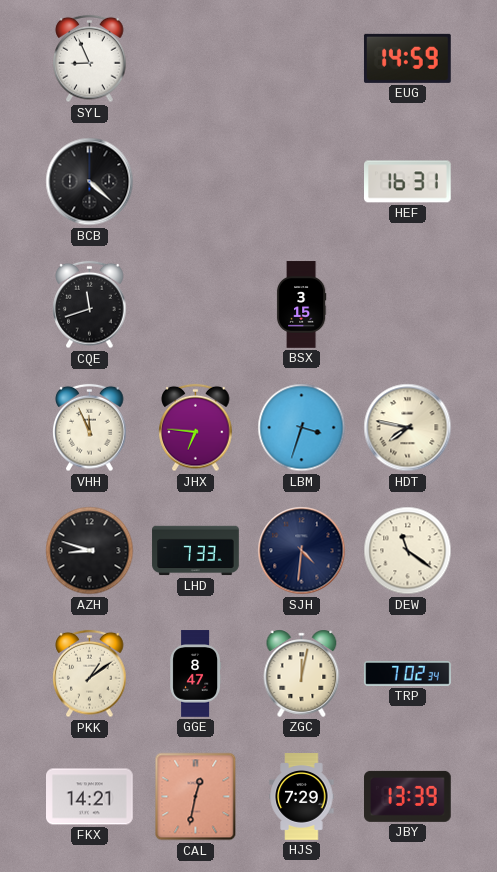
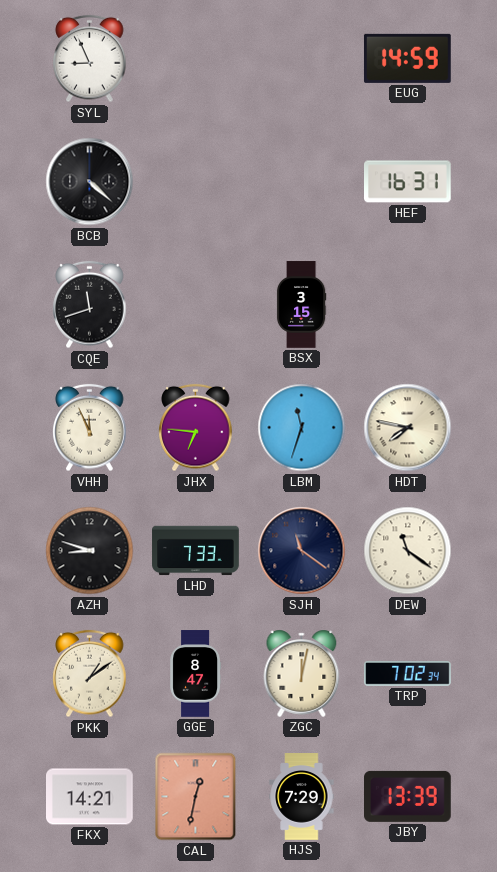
LBM: 3:33 -> 11:33
SJH: 4:31 -> 11:21
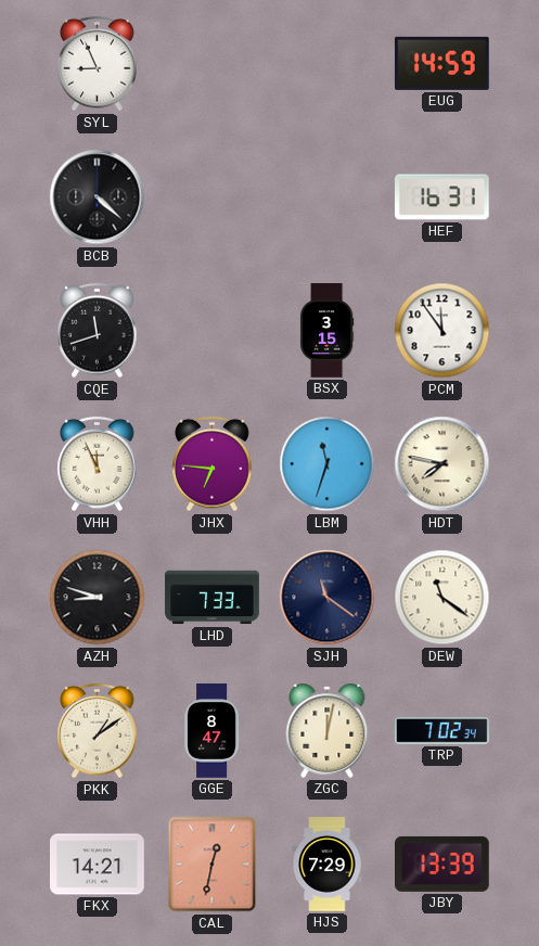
PCM: none -> 11:54
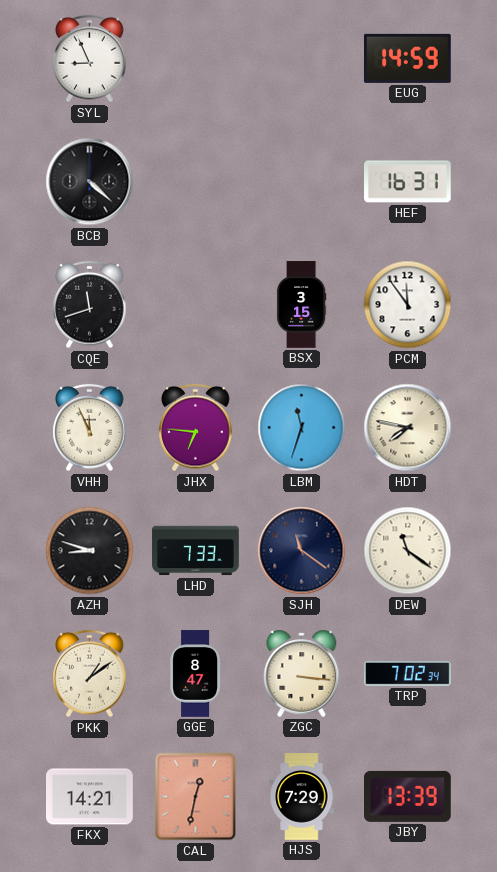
ZGC: 12:02 -> 3:16
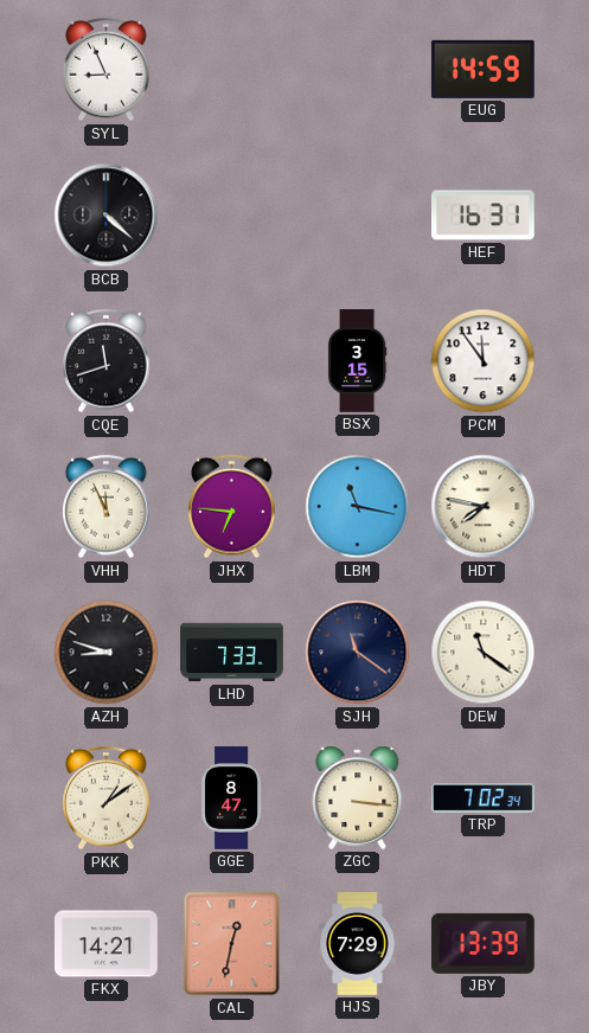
LBM: 11:33 -> 11:17
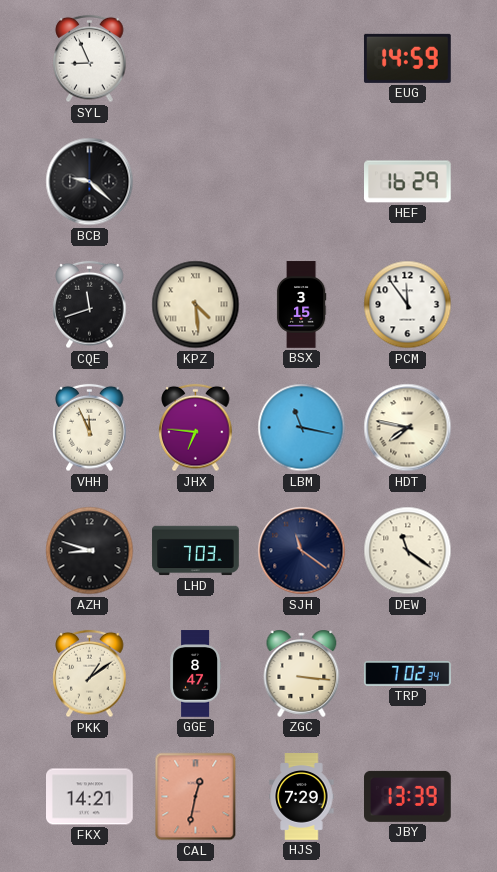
BCB: 4:22 -> 9:22
HEF: 16:31 -> 16:29
KPZ: none -> 4:29
LHD: 7:33 -> 7:03
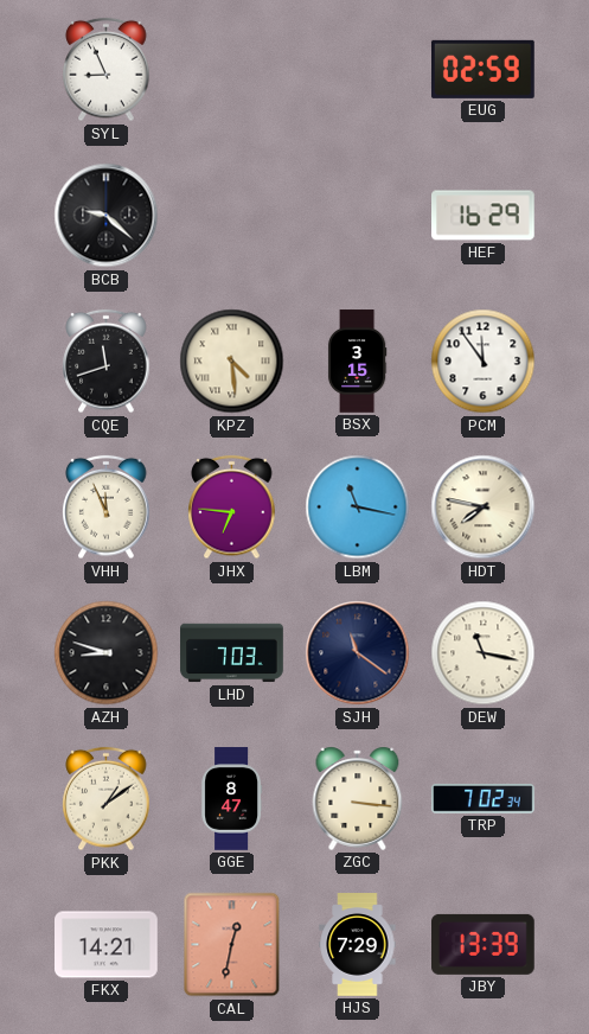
EUG: 14:59 -> 02:59
DEW: 11:21 -> 11:17
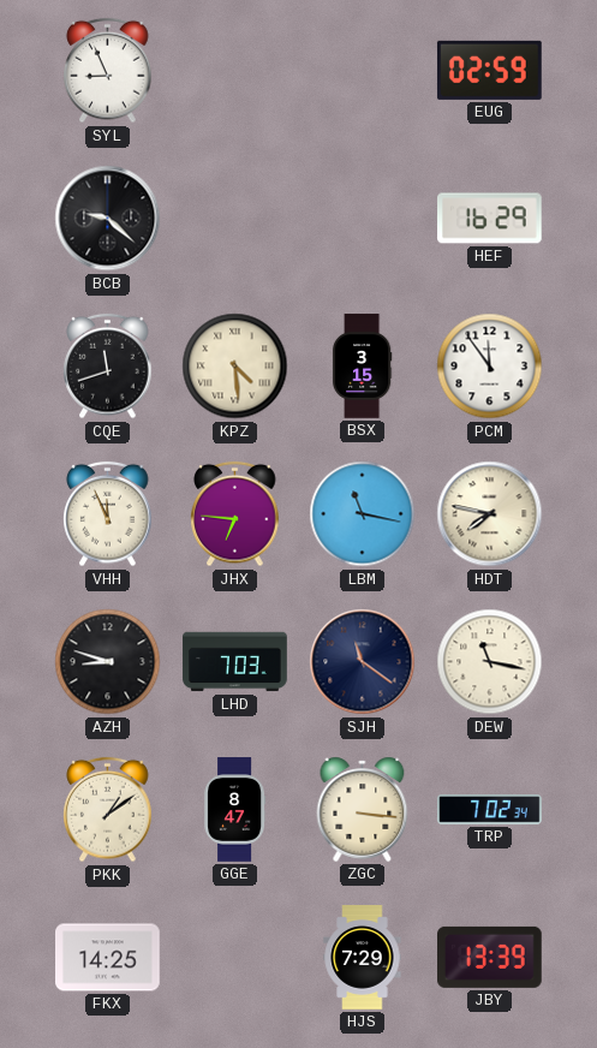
FKX: 14:21 -> 14:25
CAL: 12:32 -> none
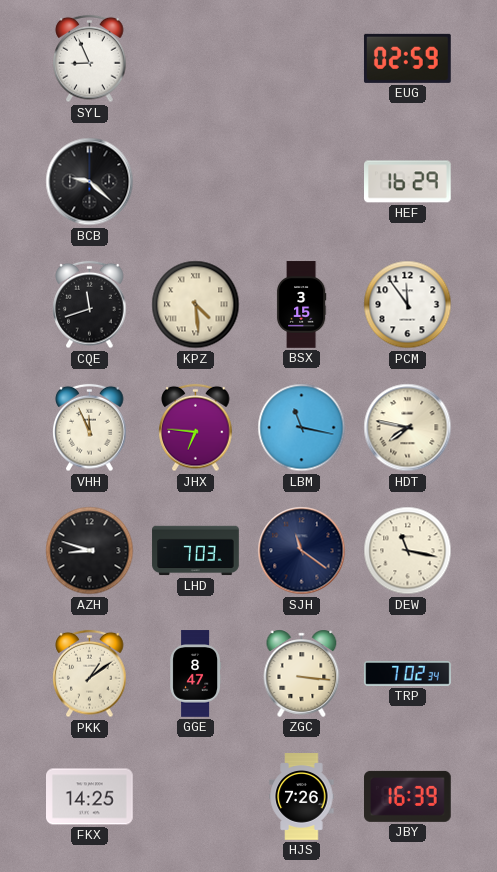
HJS: 7:29 -> 7:26
JBY: 13:39 -> 16:39
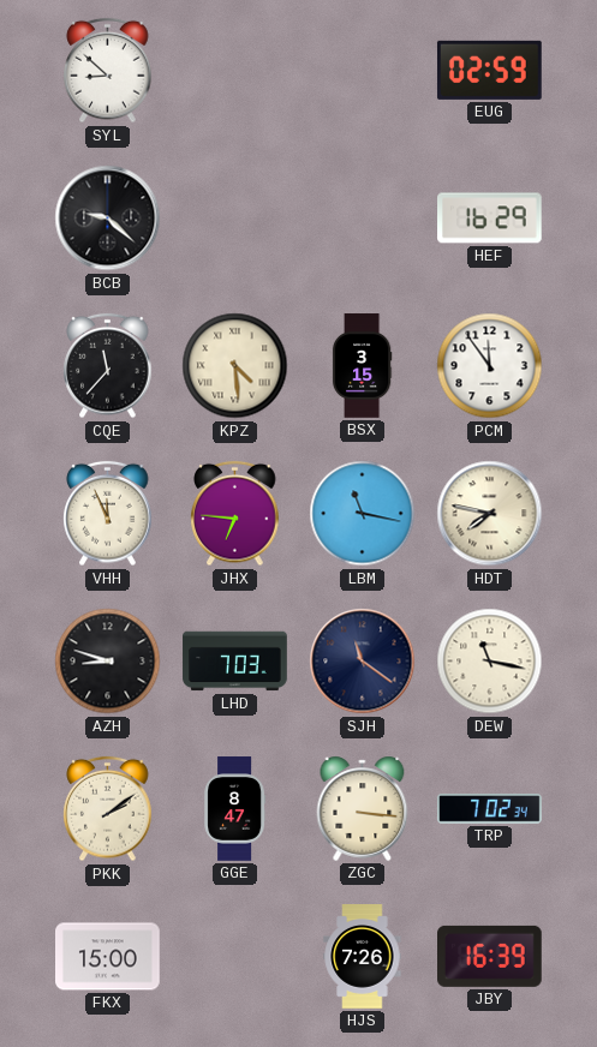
SYL: 8:56 -> 8:52
CQE: 11:42 -> 11:37
PKK: 1:09 -> 2:09
FKX: 14:25 -> 15:00
